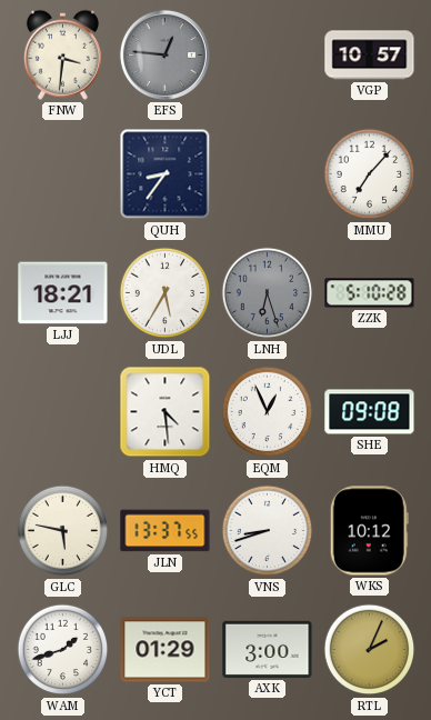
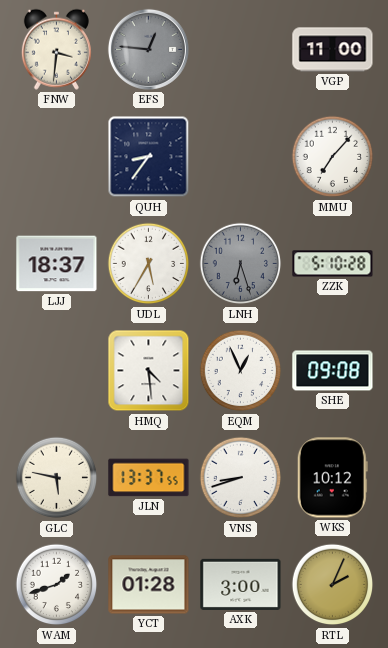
VGP: 10:57 -> 11:00
LJJ: 18:21 -> 18:37
YCT: 01:29 -> 01:28
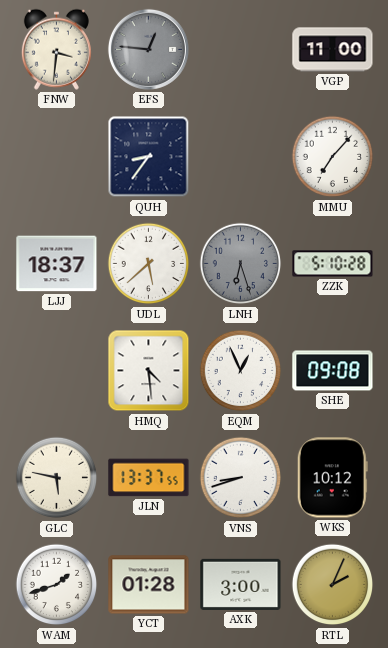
UDL: 5:35 -> 5:38
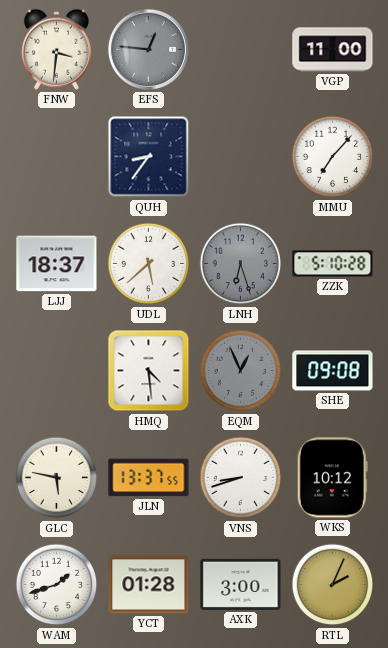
EQM dial: white -> grey
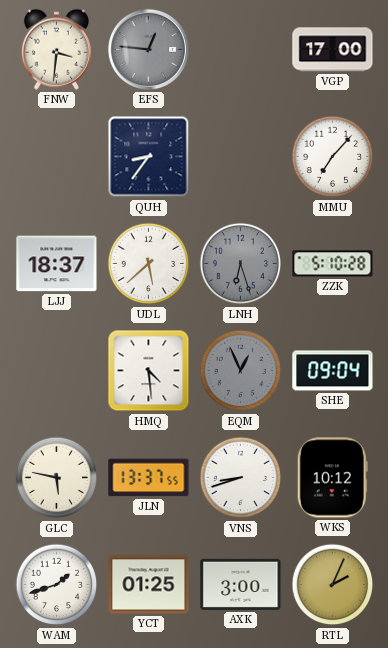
VGP: 11:00 -> 17:00
SHE: 09:08 -> 09:04
YCT: 01:28 -> 01:25
